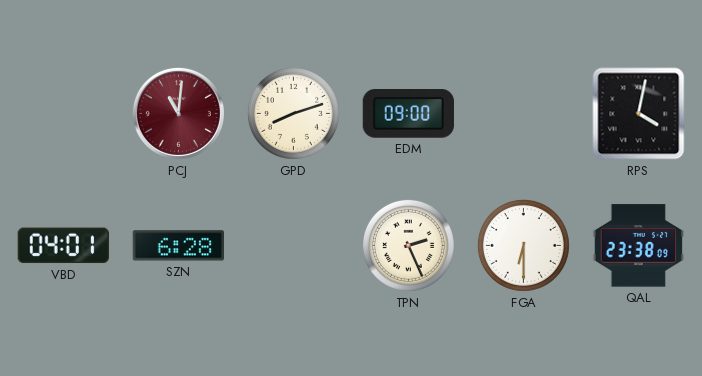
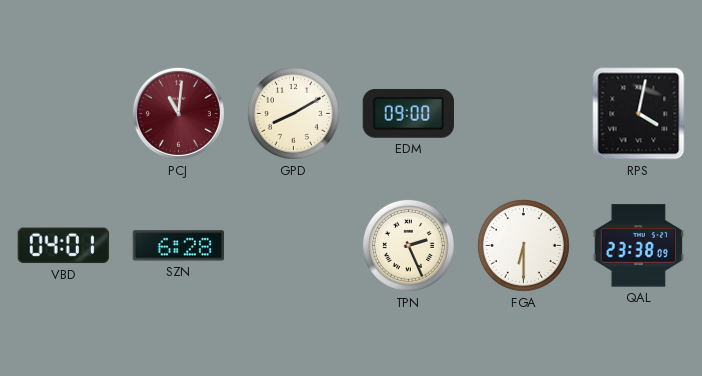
GPD: 8:12 -> 8:10
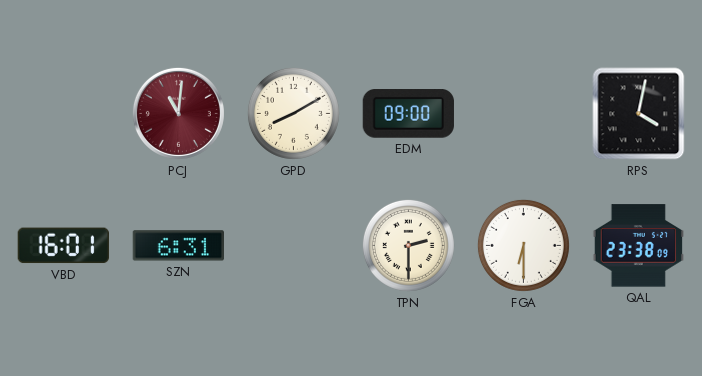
VBD: 04:01 -> 16:01
SZN: 6:28 -> 6:31
TPN: 2:26 -> 2:30
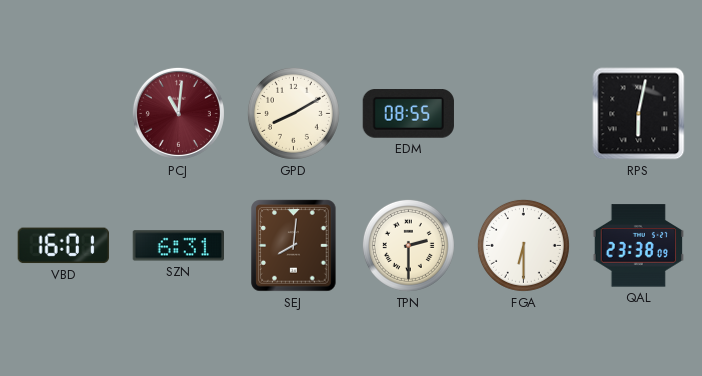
EDM: 09:00 -> 08:55
RPS: 4:02 -> 6:02
SEJ: none -> 8:01
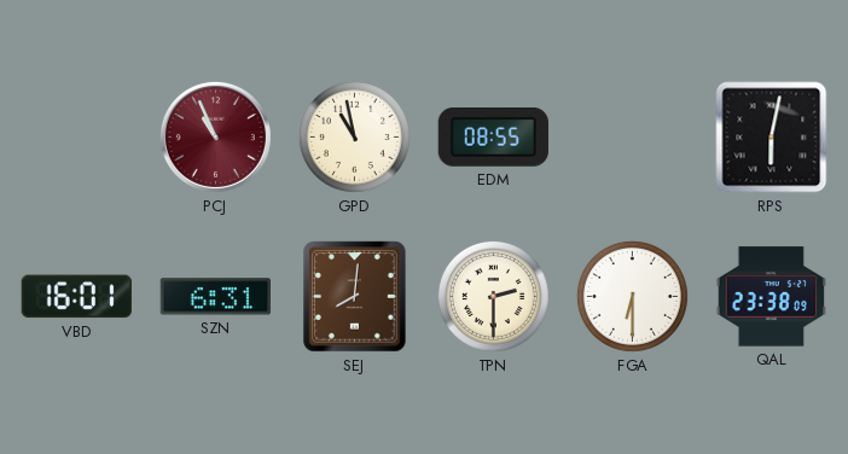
PCJ: 11:01 -> 10:56
GPD: 8:10 -> 10:58
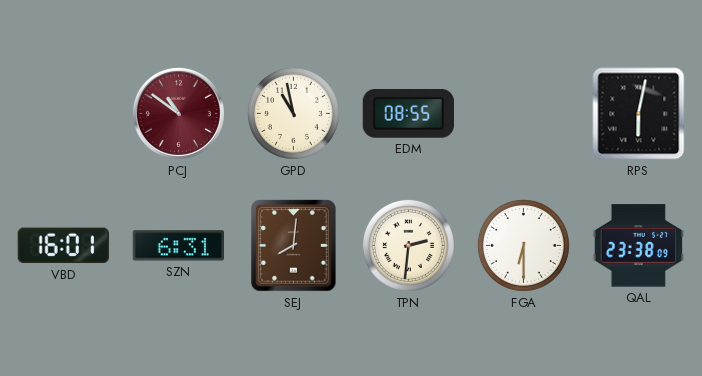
PCJ: 10:56 -> 10:51
TPN: 2:30 -> 2:31
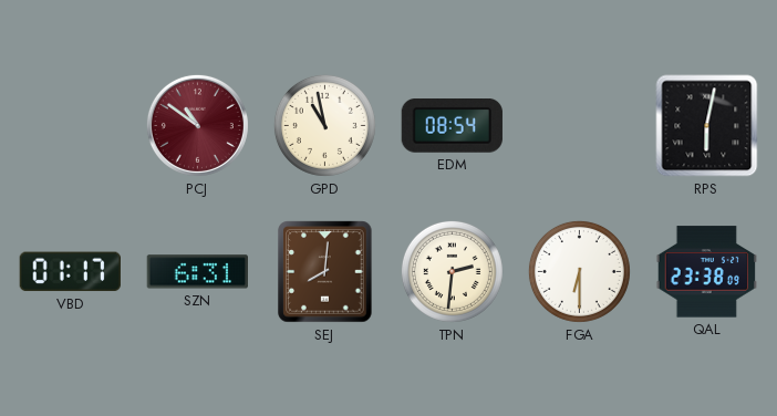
EDM: 08:55 -> 08:54
VBD: 16:01 -> 01:17
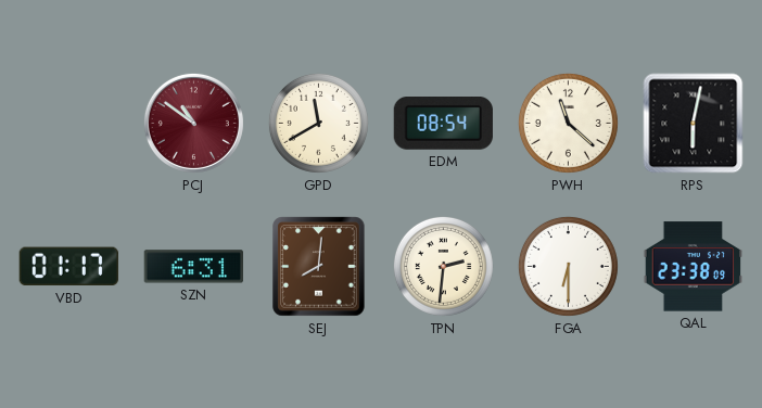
GPD: 10:58 -> 11:40
PWH: none -> 11:22
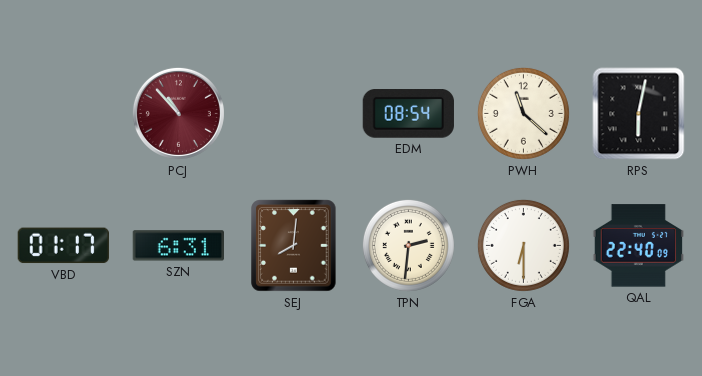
PCJ: 10:51 -> 10:53
GPD: 11:40 -> none
QAL: 23:38 -> 22:40
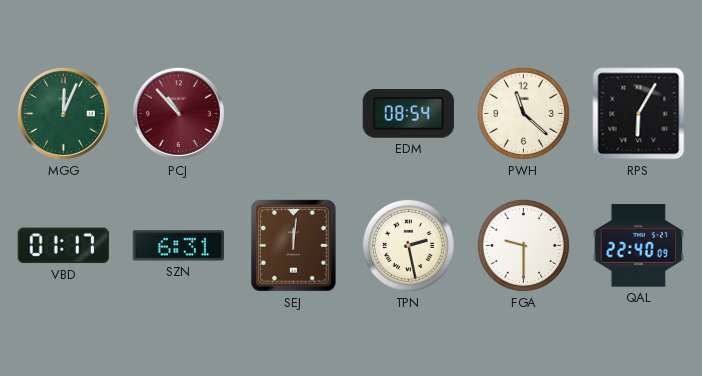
MGG: none -> 12:04
RPS: 6:02 -> 6:05
SEJ: 8:01 -> 12:01
TPN: 2:31 -> 2:28
FGA: 6:30 -> 9:30
